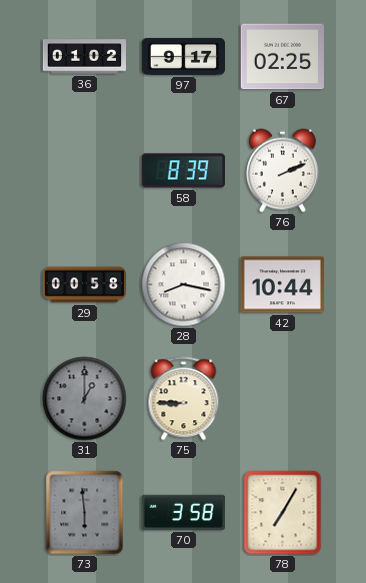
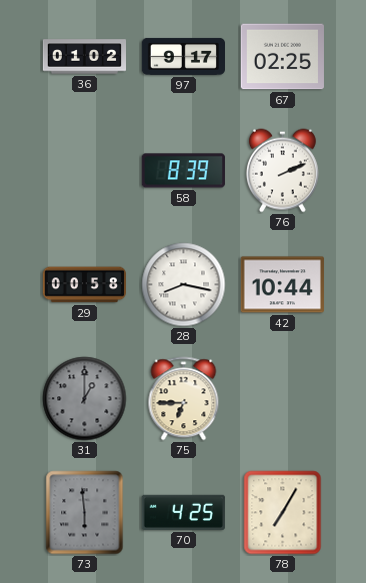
75: 8:45 -> 6:45
70: 3:58 -> 4:25
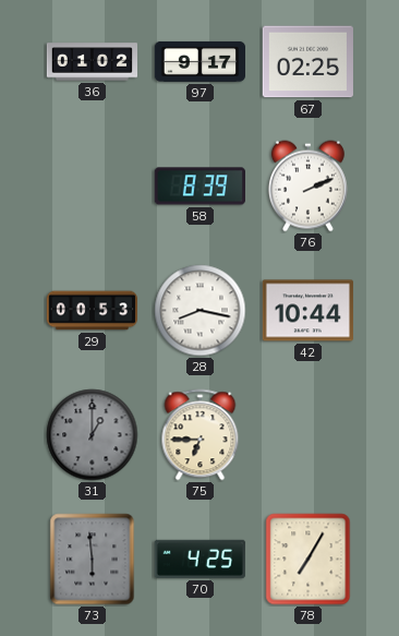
29: 00:58 -> 00:53
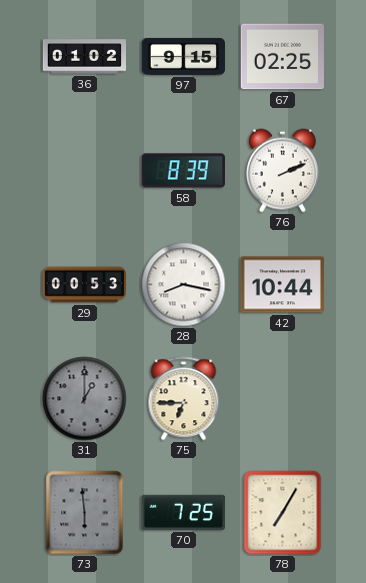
97: 9:17 -> 9:15
70: 4:25 -> 7:25
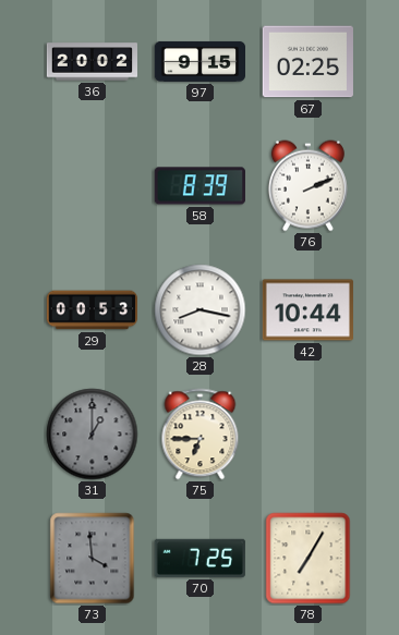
36: 01:02 -> 20:02
73: 5:59 -> 3:59
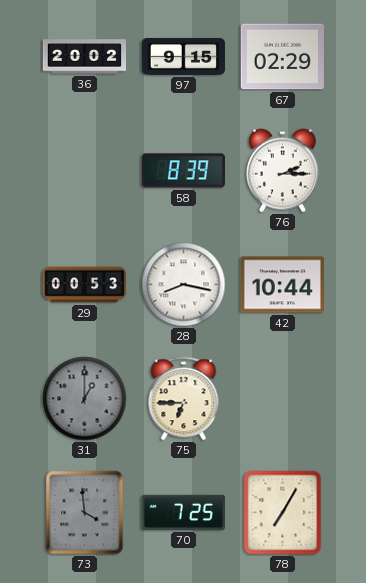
67: 02:25 -> 02:29
76: 2:11 -> 2:15
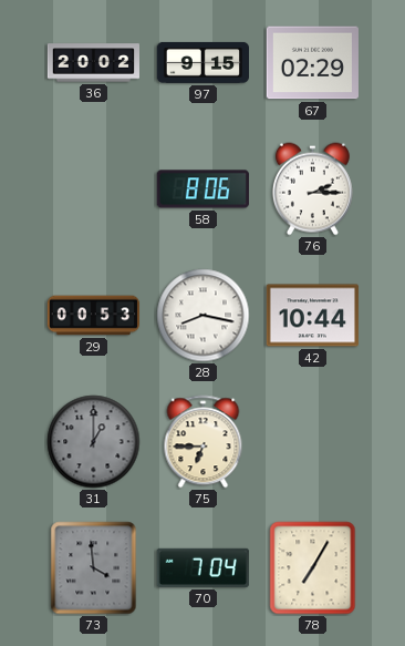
58: 8:39 -> 8:06
70: 7:25 -> 7:04
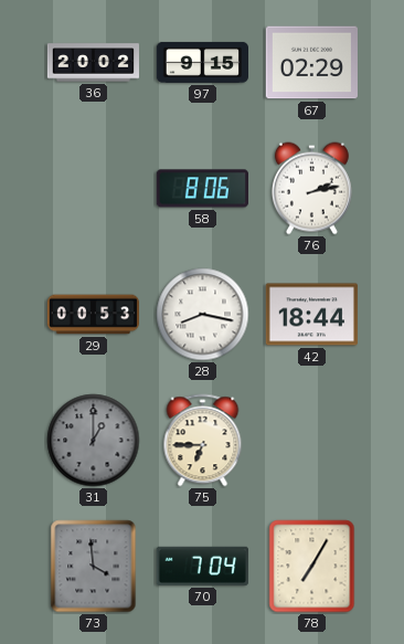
76: 2:15 -> 2:13
42: 10:44 -> 18:44
